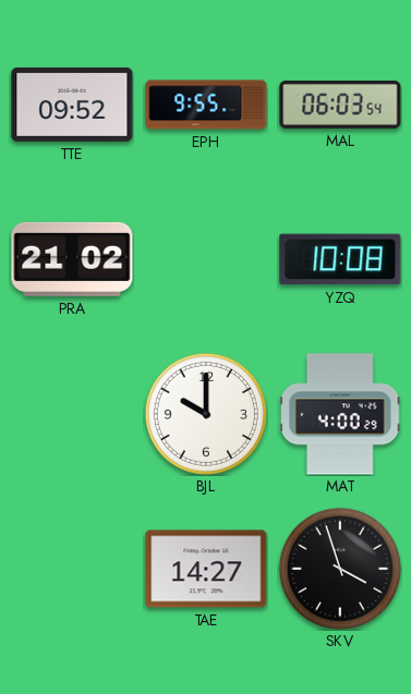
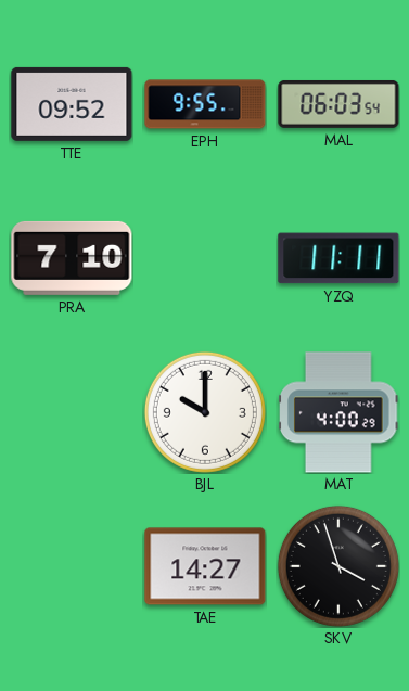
PRA: 21:02 -> 7:10
YZQ: 10:08 -> 11:11
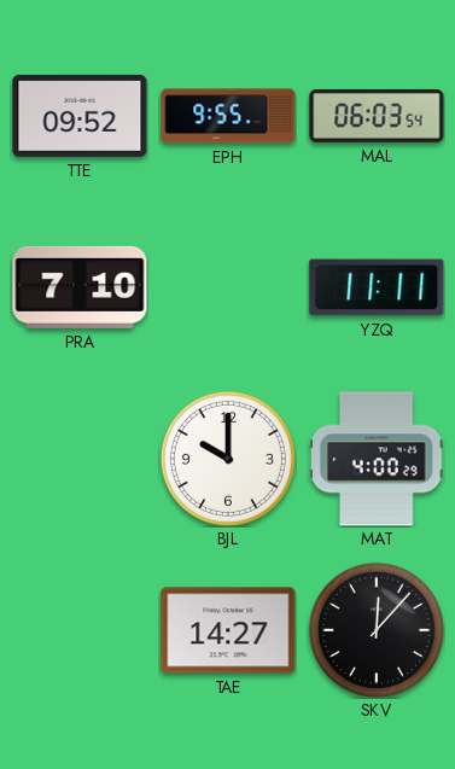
SKV: 3:57 -> 12:07
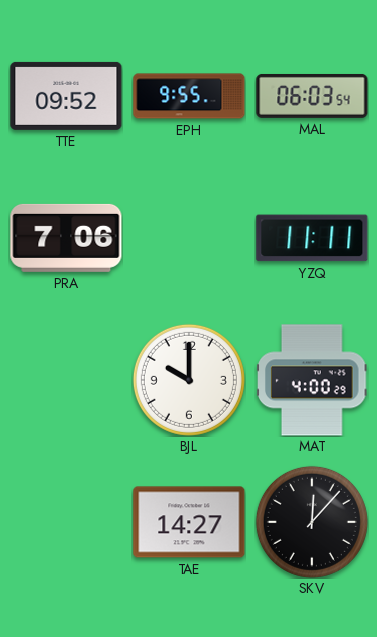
PRA: 7:10 -> 7:06
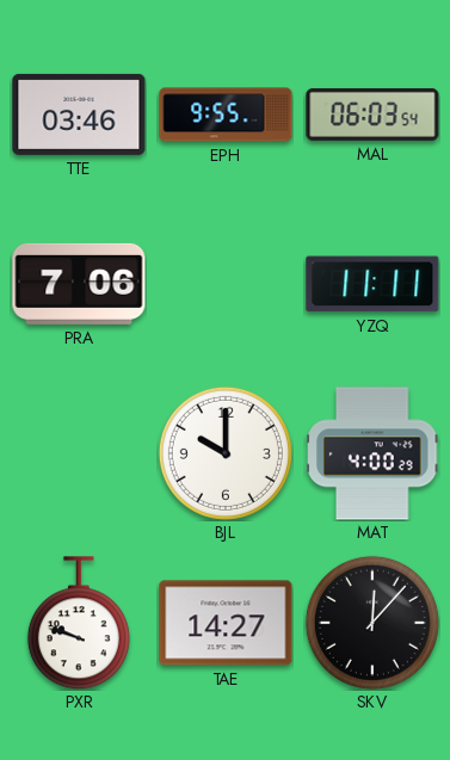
TTE: 09:52 -> 03:46
PXR: none -> 9:48
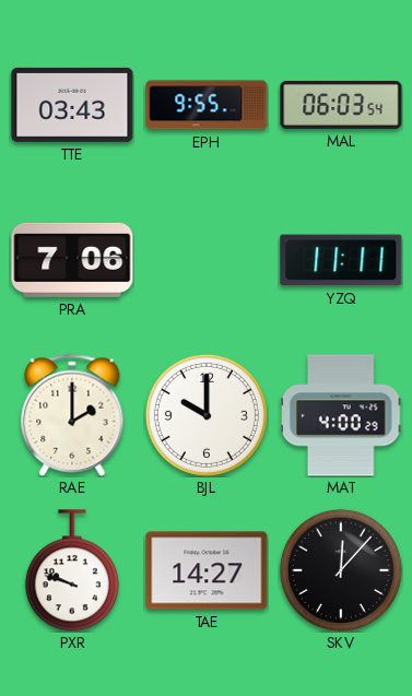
TTE: 03:46 -> 03:43
RAE: none -> 2:00
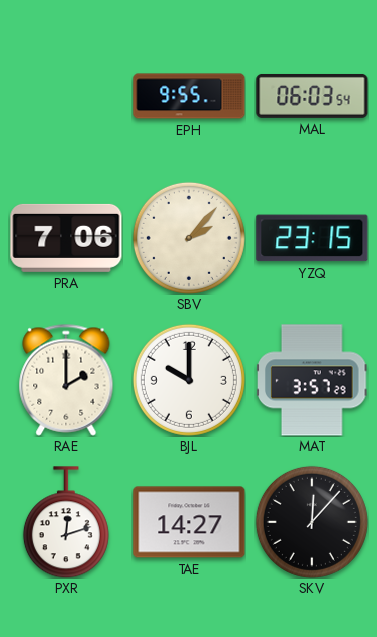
TTE: 03:43 -> none
SBV: none -> 2:07
YZQ: 11:11 -> 23:15
MAT: 4:00 -> 3:57
PXR: 9:48 -> 12:12
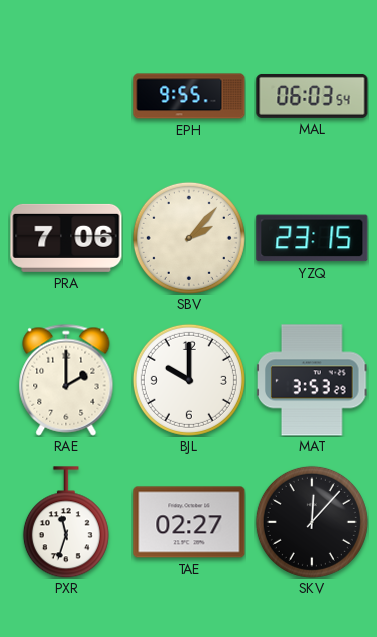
MAT: 3:57 -> 3:53
PXR: 12:12 -> 11:33
TAE: 14:27 -> 02:27
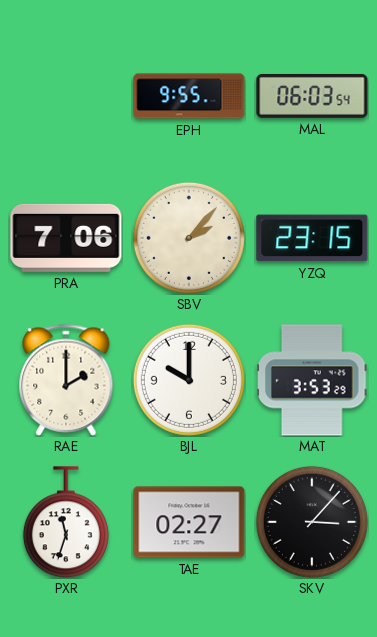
SKV: 12:07 -> 3:07
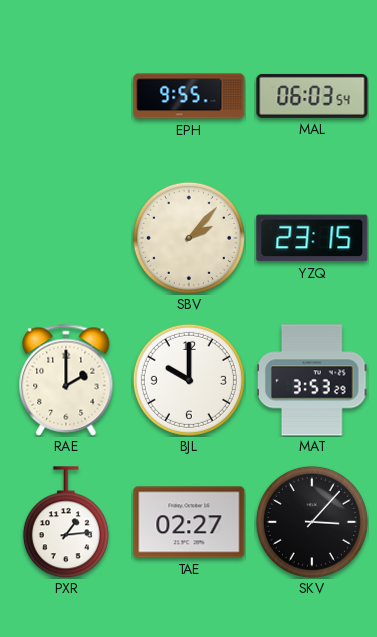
PRA: 7:06 -> none
PXR: 11:33 -> 1:14
